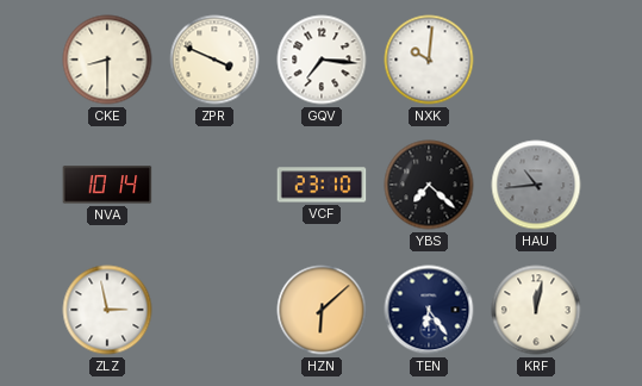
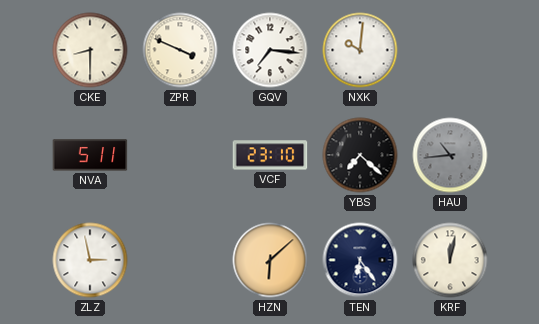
NVA: 10:14 -> 5:11
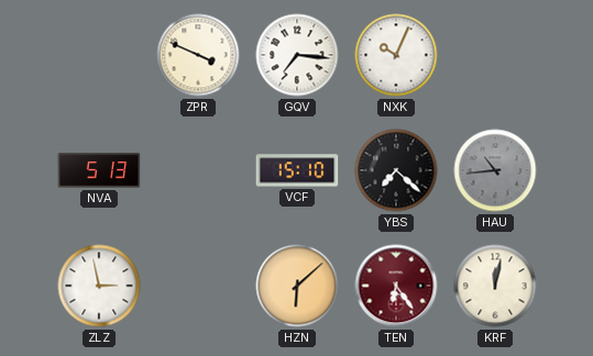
CKE: 8:30 -> none
NXK: 10:01 -> 10:04
NVA: 5:11 -> 5:13
VCF: 23:10 -> 15:10
TEN dial: navy -> burgundy
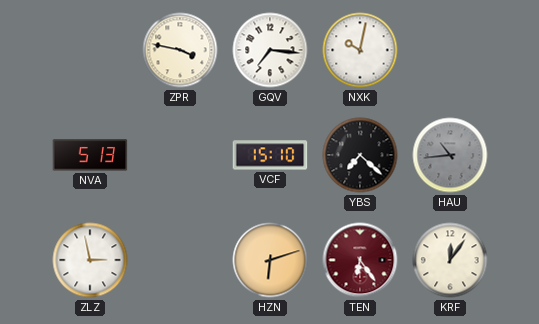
ZPR: 3:49 -> 3:47
NXK: 10:04 -> 10:02
HZN: 6:08 -> 6:12
KRF: 12:02 -> 12:06
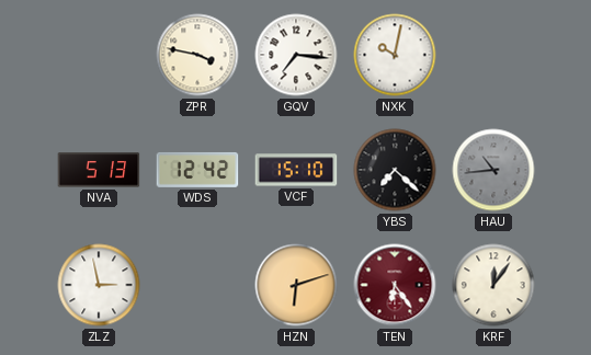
WDS: none -> 12:42
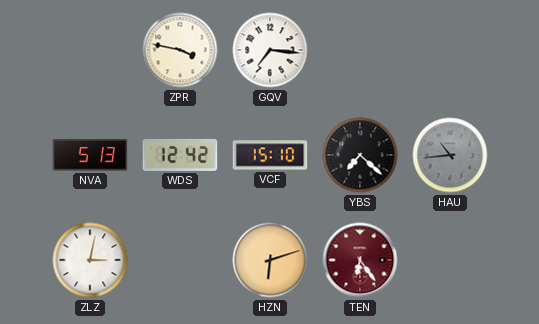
NXK: 10:02 -> none
ZLZ: 2:58 -> 3:02
KRF: 12:06 -> none
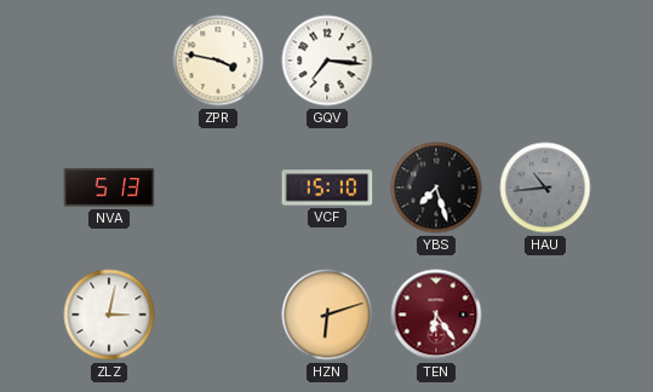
WDS: 12:42 -> none
YBS: 7:22 -> 7:27
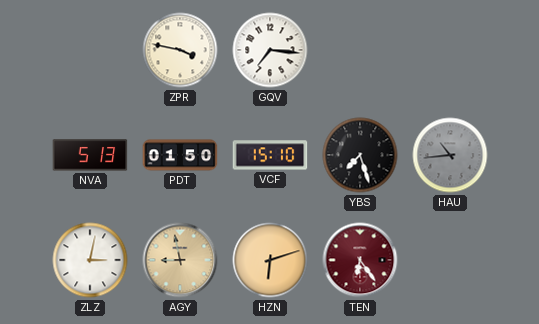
PDT: none -> 01:50
AGY: none -> 8:58
